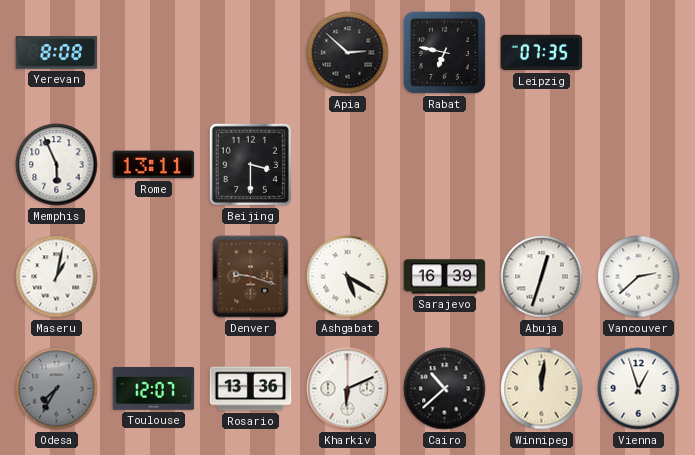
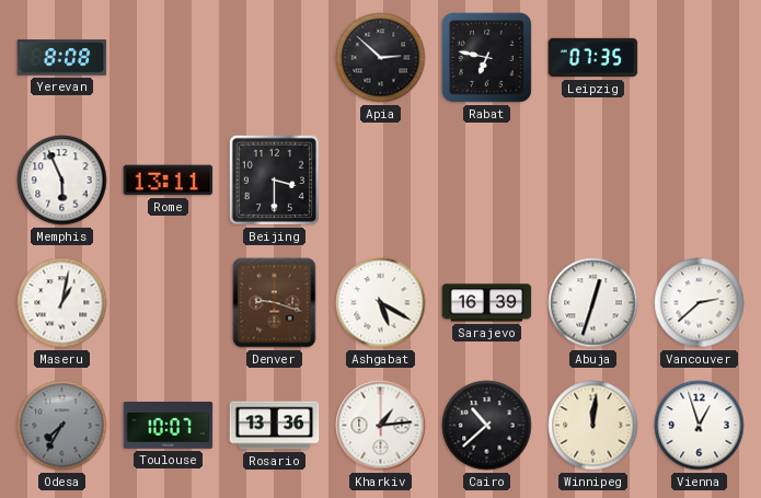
Toulouse: 12:07 -> 10:07
Kharkiv: 6:11 -> 1:14
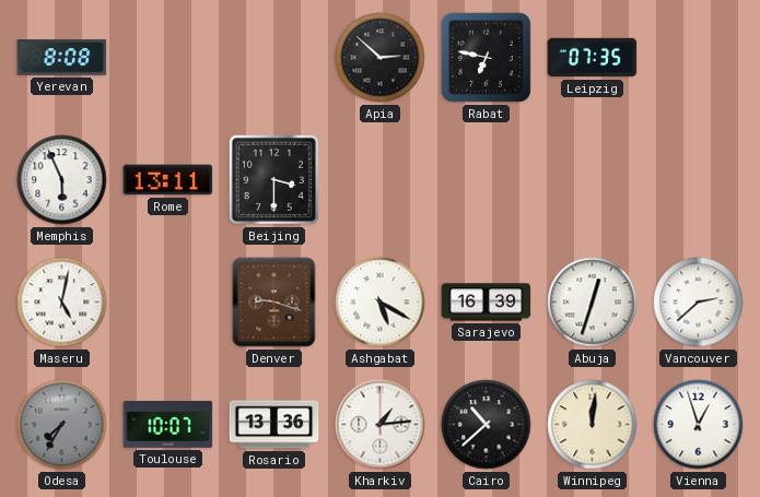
Maseru: 1:02 -> 5:02
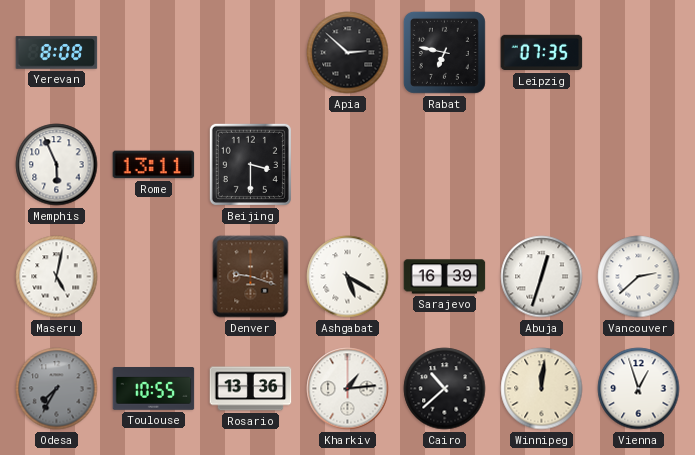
Toulouse: 10:07 -> 10:55
